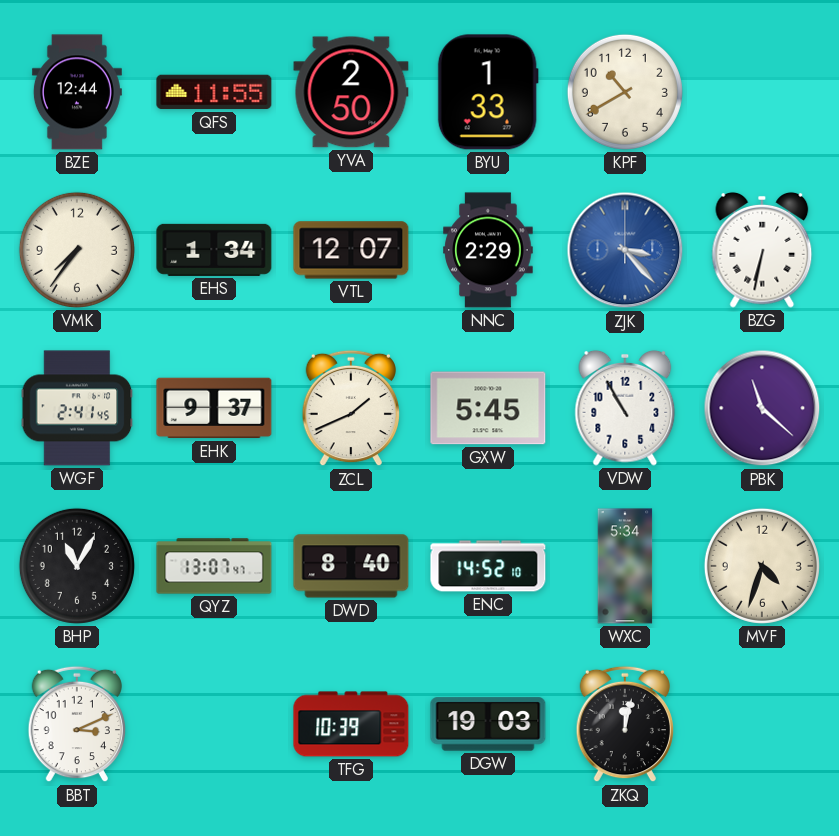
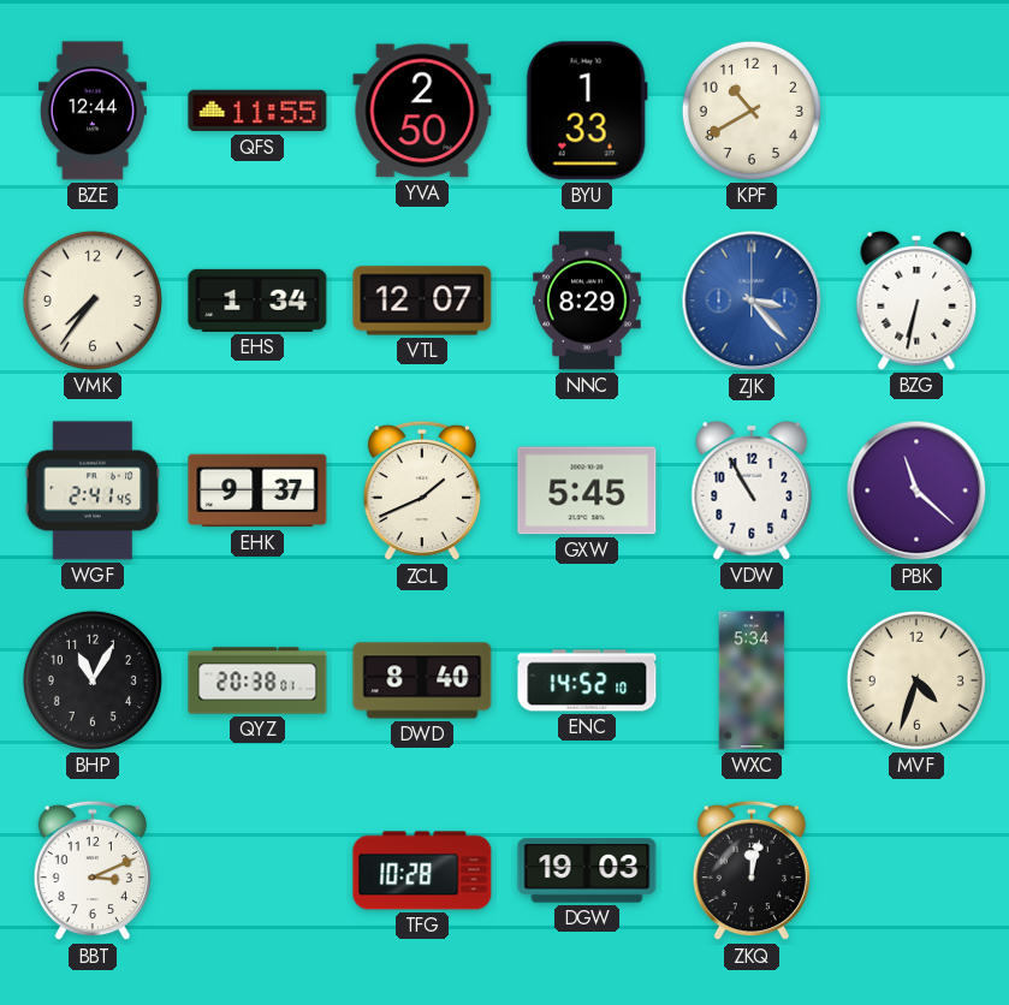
NNC: 2:29 -> 8:29
QYZ: 13:07 -> 20:38
TFG: 10:39 -> 10:28
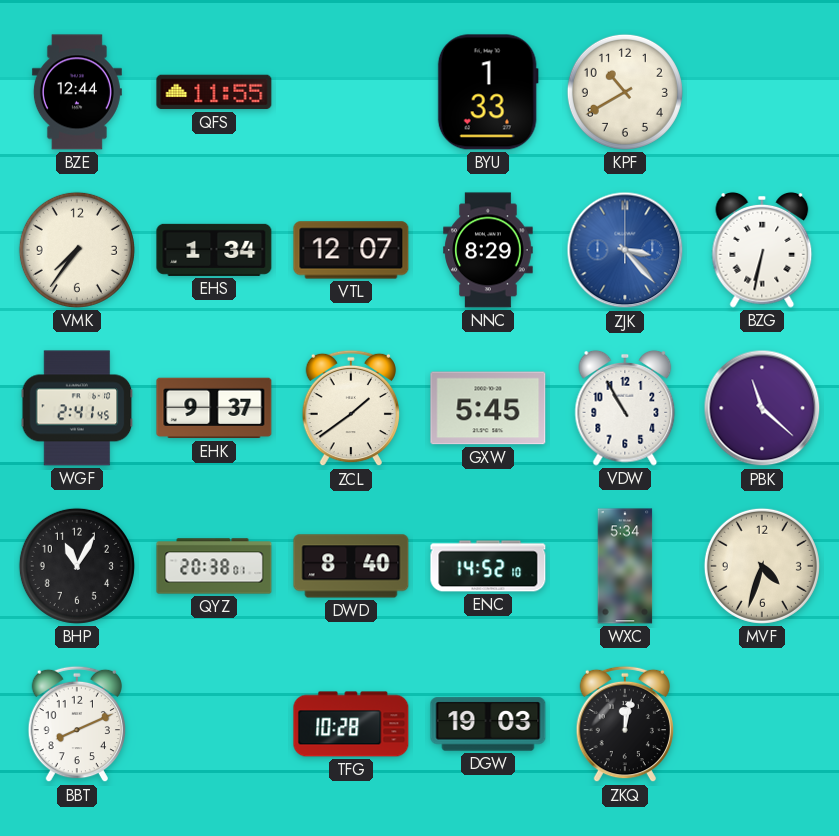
YVA: 2:50 -> none
ZCL: 1:41 -> 1:39
BBT: 3:11 -> 8:11
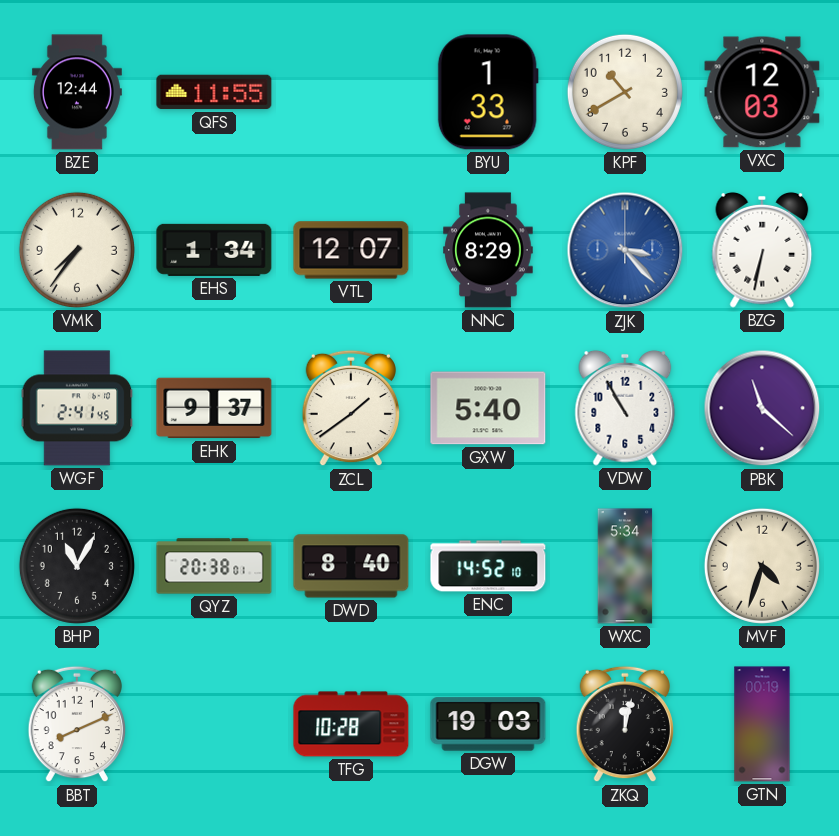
VXC: none -> 12:03
GXW: 5:45 -> 5:40
GTN: none -> 00:19
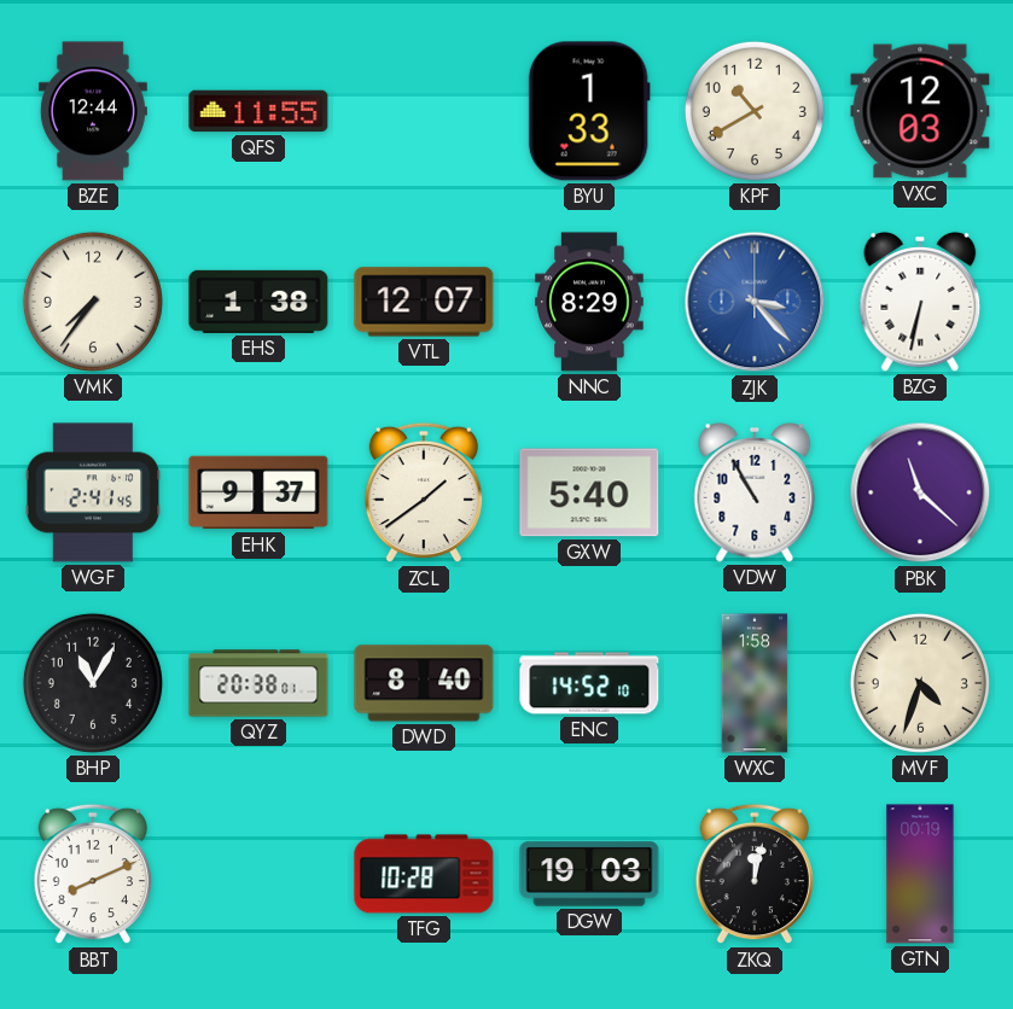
EHS: 1:34 -> 1:38
WXC: 5:34 -> 1:58
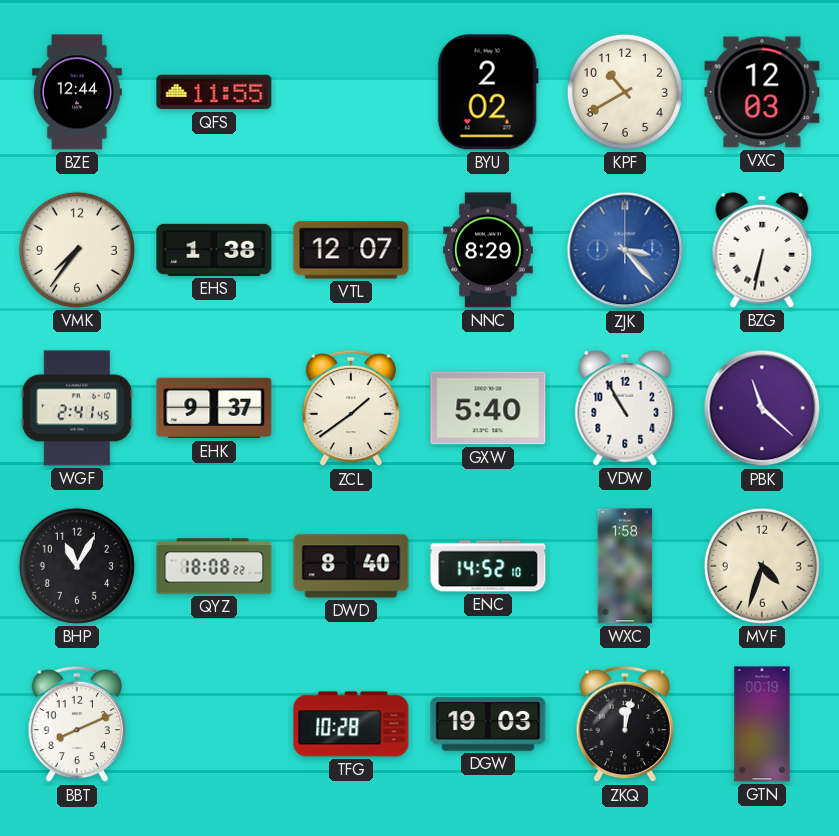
BYU: 1:33 -> 2:02
QYZ: 20:38 -> 18:08
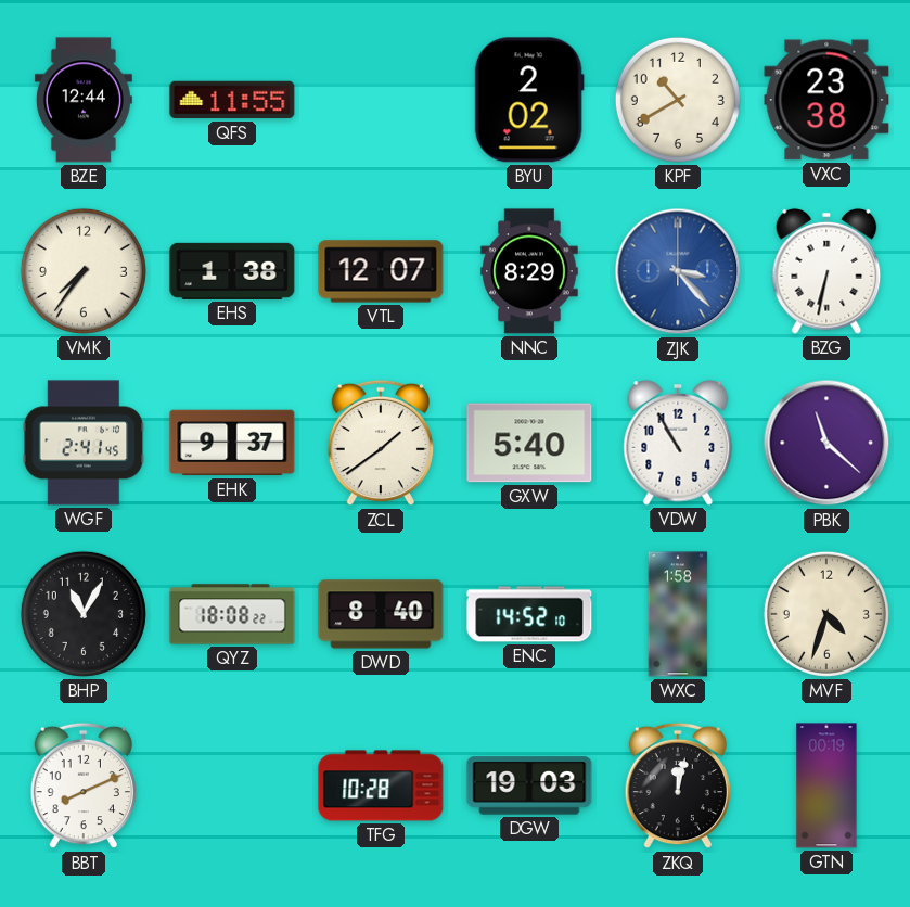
VXC: 12:03 -> 23:38
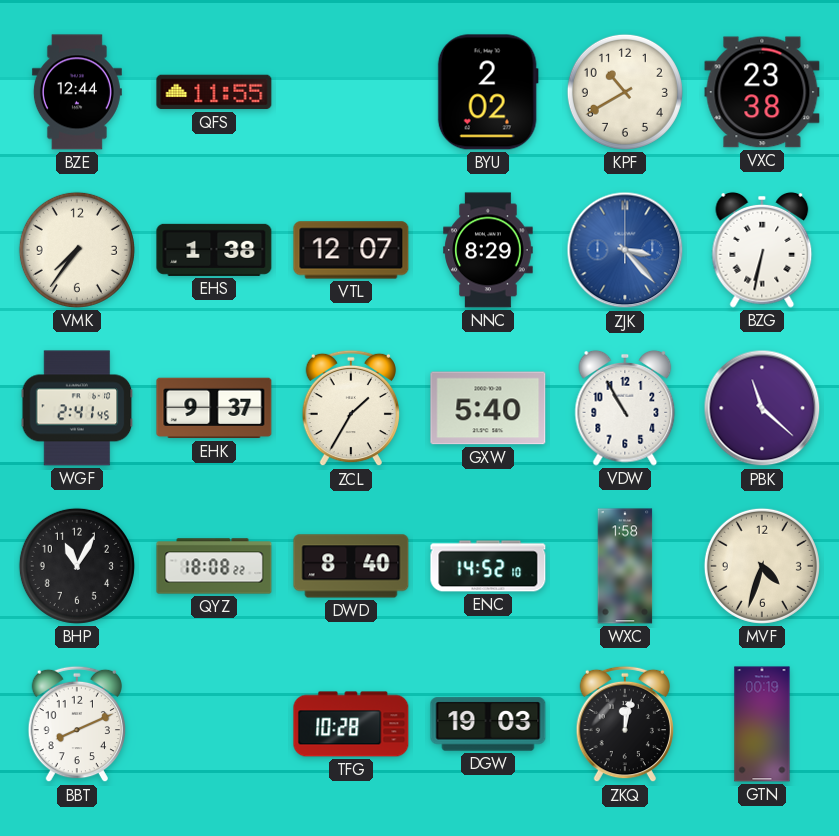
ZCL: 1:39 -> 1:35
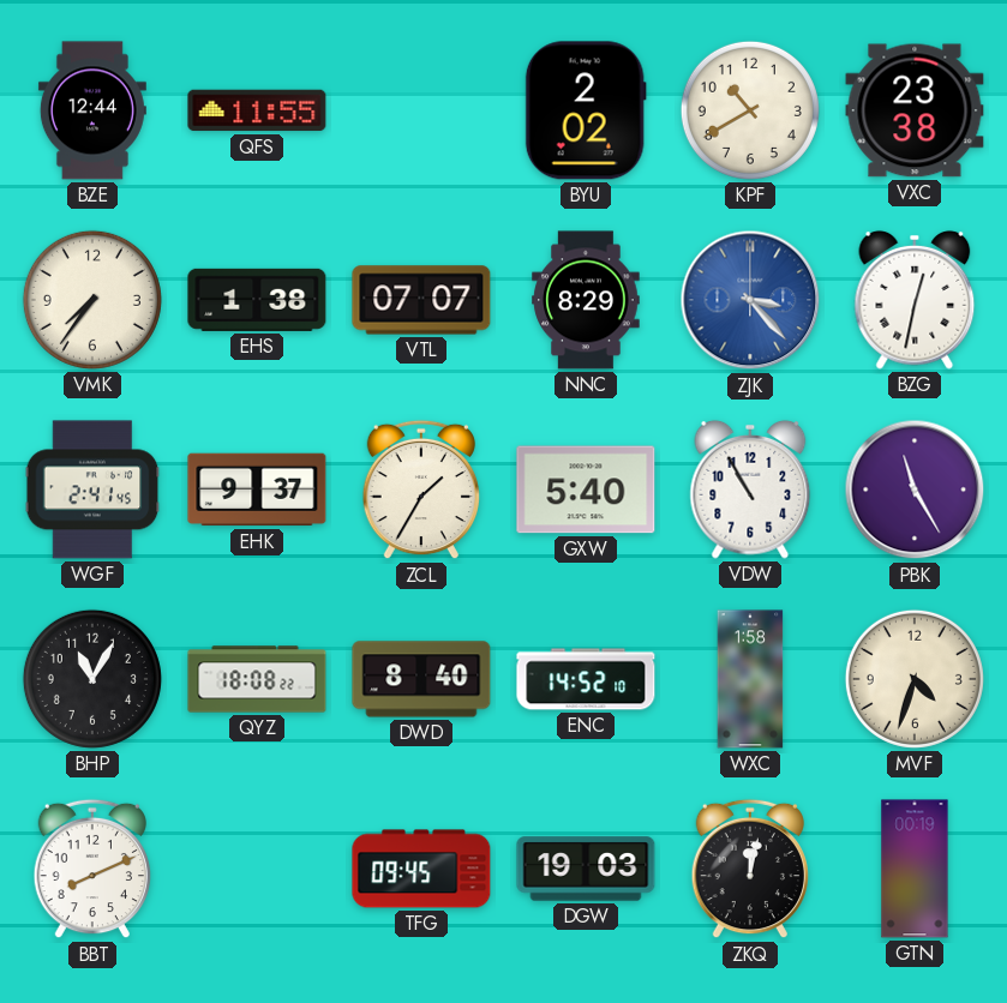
VTL: 12:07 -> 07:07
BZG: 6:32 -> 12:32
PBK: 11:22 -> 11:25
TFG: 10:28 -> 09:45
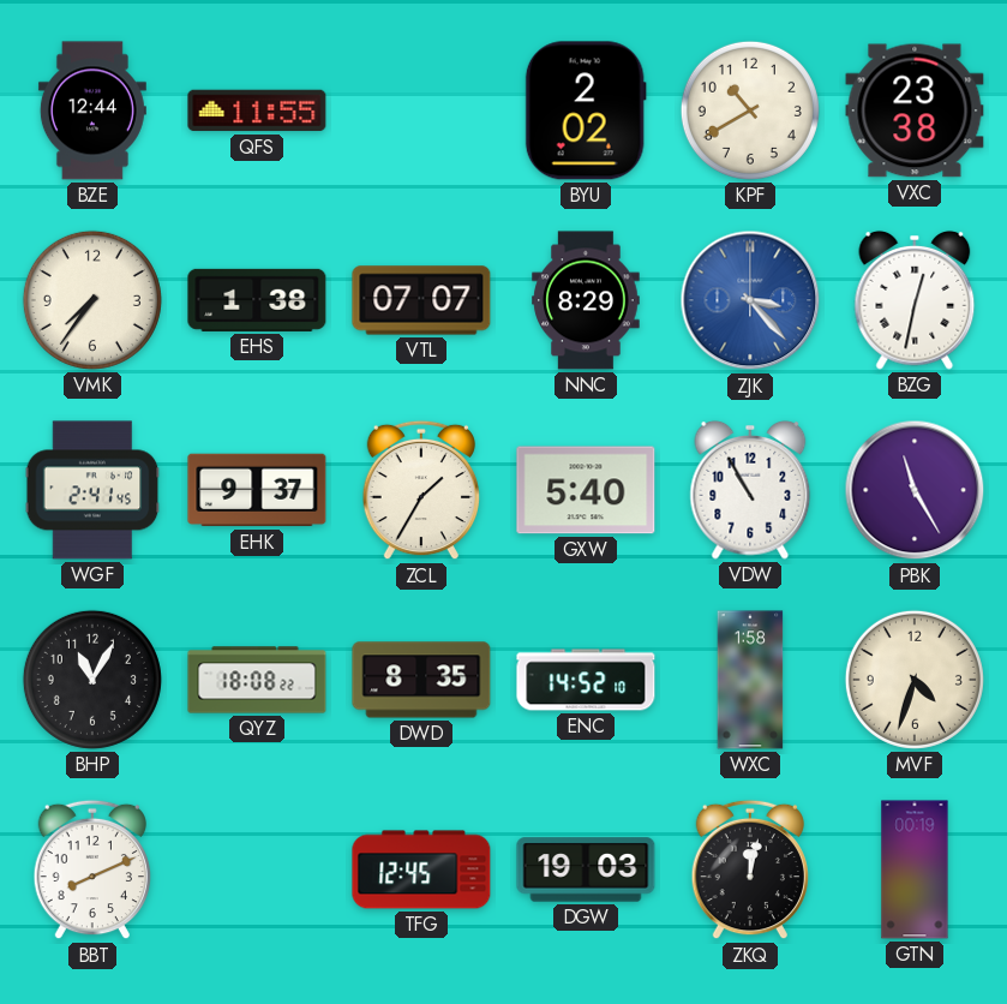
DWD: 8:40 -> 8:35
TFG: 09:45 -> 12:45
